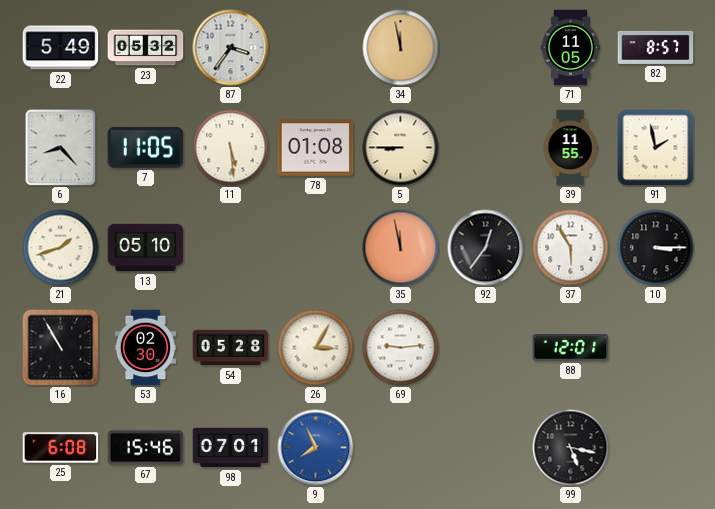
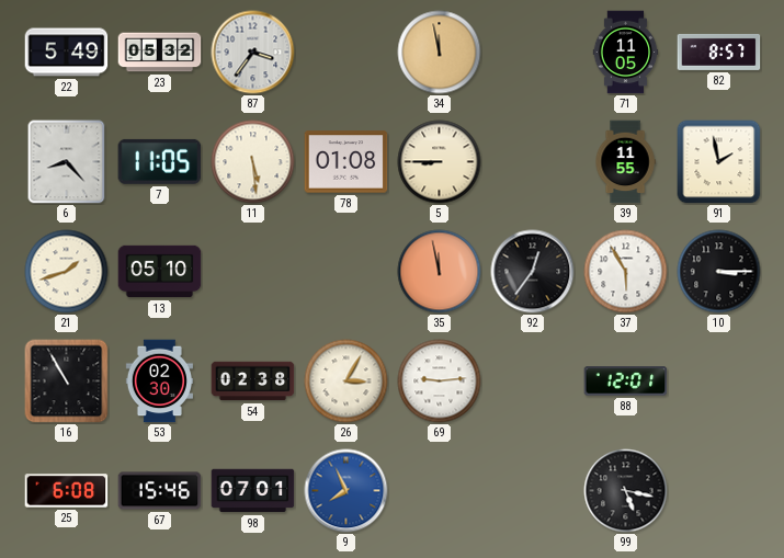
54: 05:28 -> 02:38
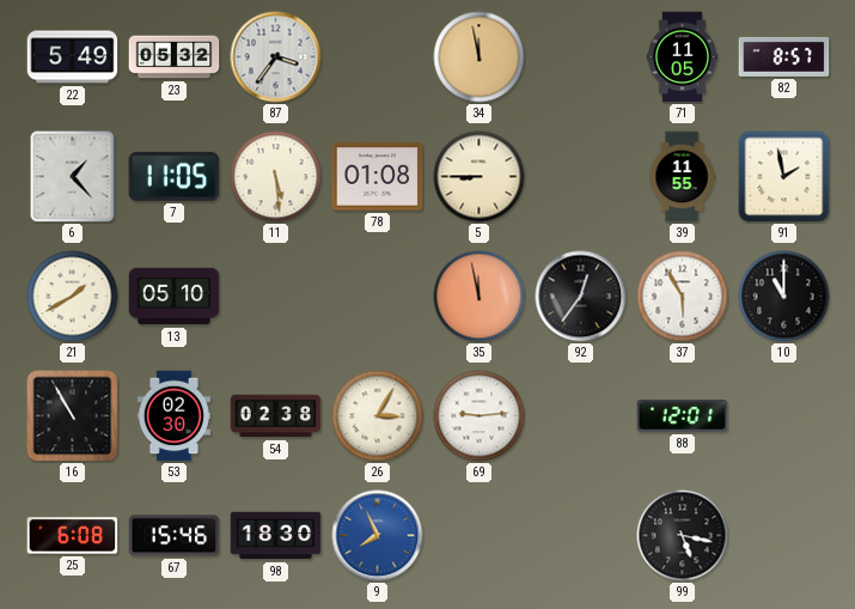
6: 8:23 -> 1:23
21: 1:42 -> 1:40
10: 3:15 -> 11:00
98: 07:01 -> 18:30
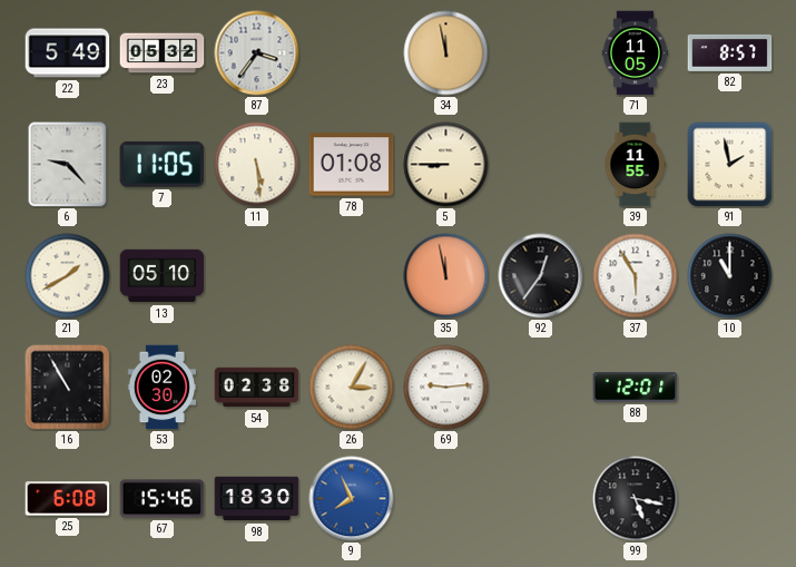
6: 1:23 -> 9:23
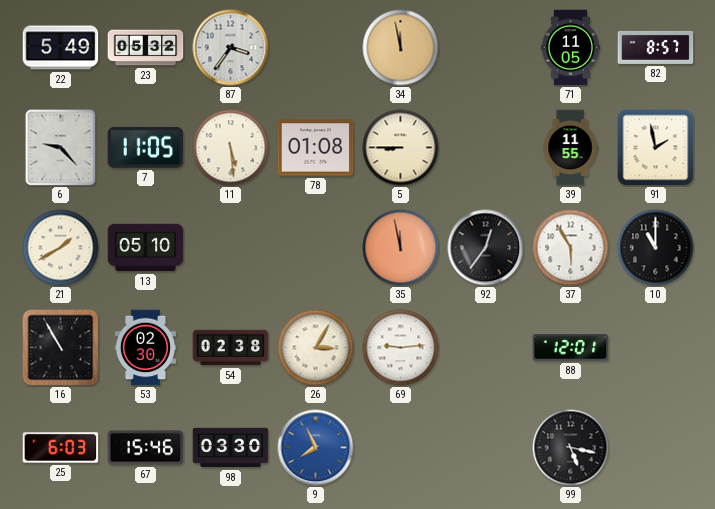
25: 6:08 -> 6:03
98: 18:30 -> 03:30
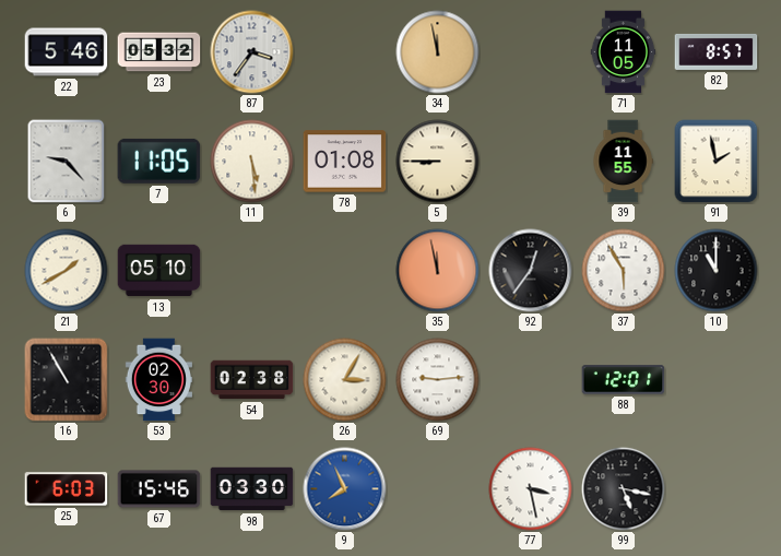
22: 5:49 -> 5:46
77: none -> 3:28
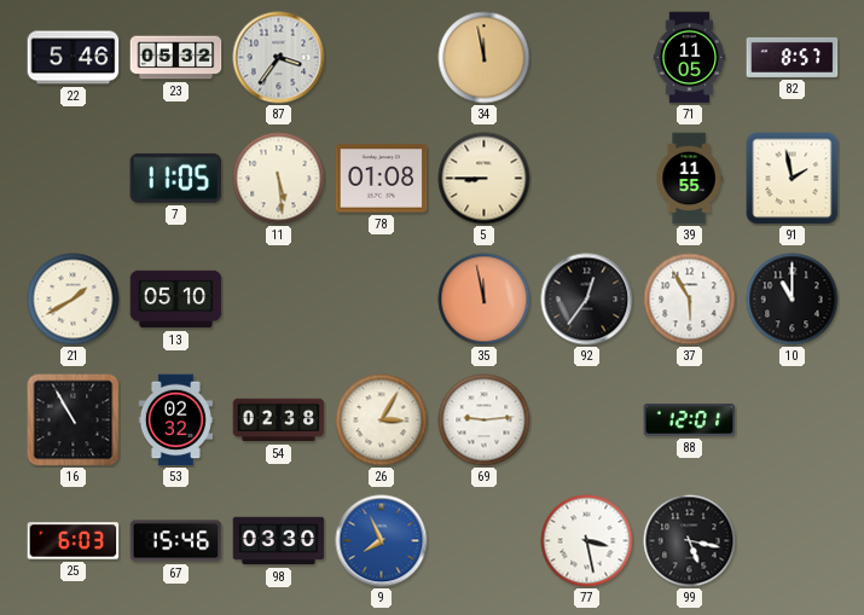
6: 9:23 -> none
53: 02:30 -> 02:32
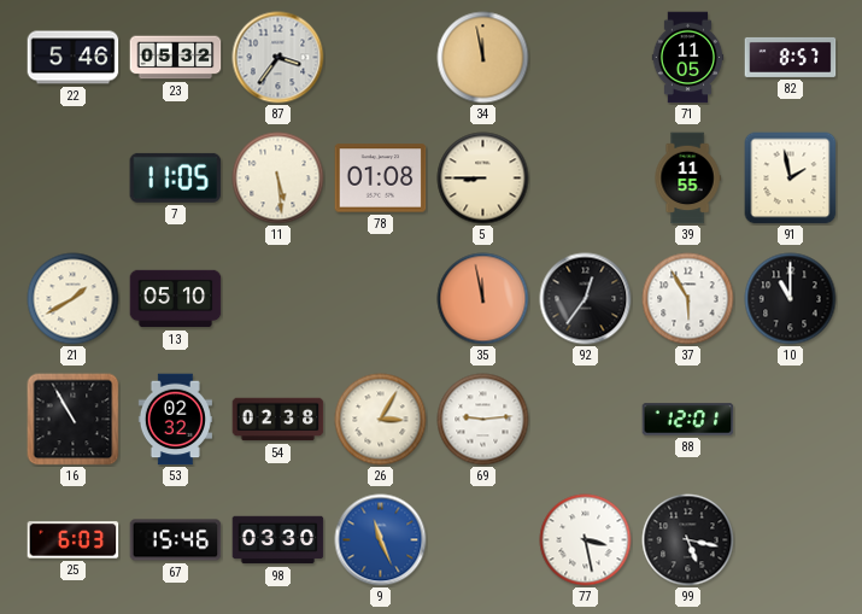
9: 7:56 -> 11:26
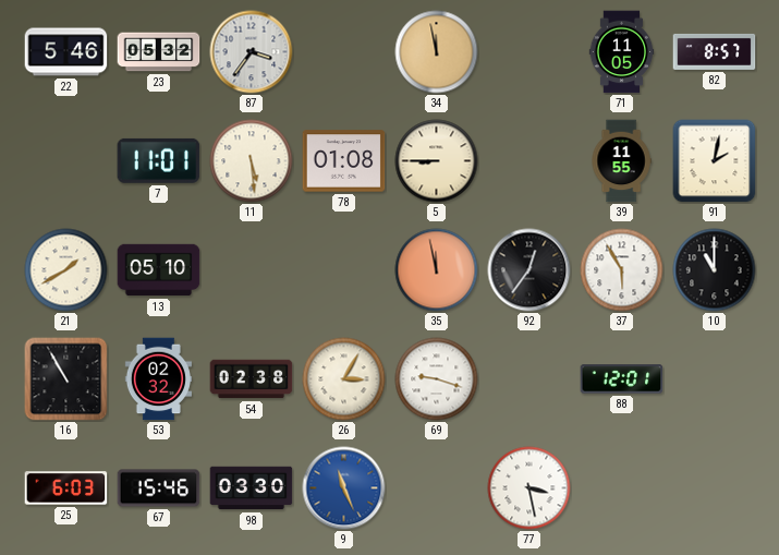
7: 11:05 -> 11:01
91: 1:58 -> 2:02
69: 9:14 -> 9:18
99: 5:17 -> none
